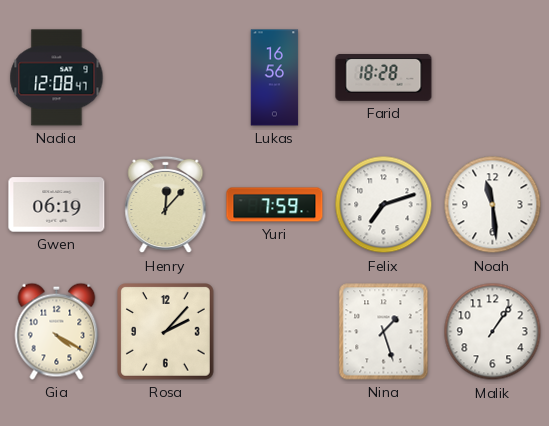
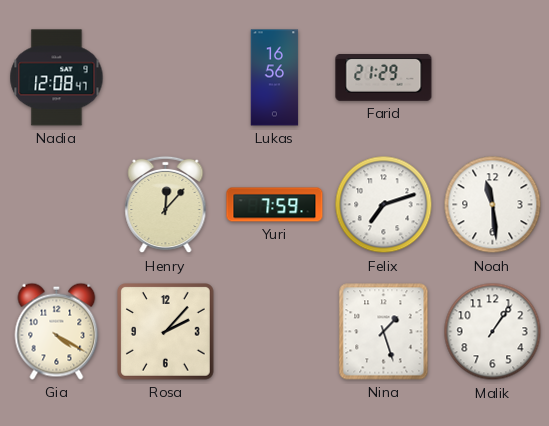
Farid: 18:28 -> 21:29
Gwen: 06:19 -> none
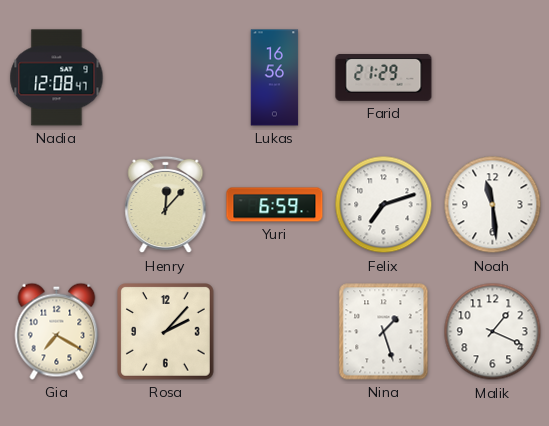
Yuri: 7:59 -> 6:59
Gia: 4:20 -> 7:20
Malik: 1:06 -> 1:19
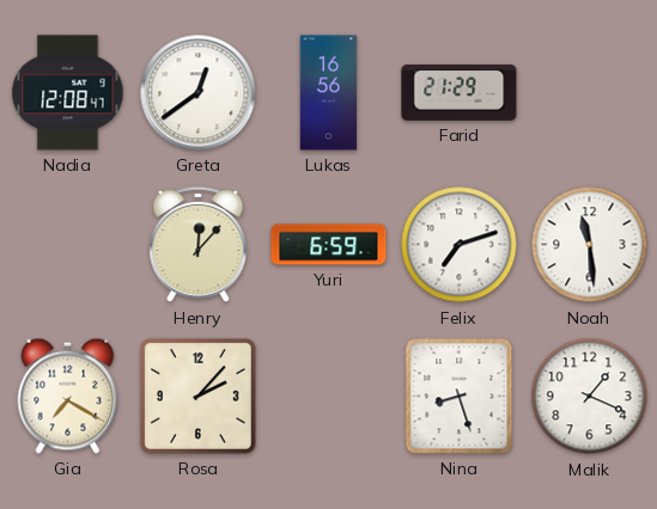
Greta: none -> 12:39
Nina: 1:27 -> 8:27
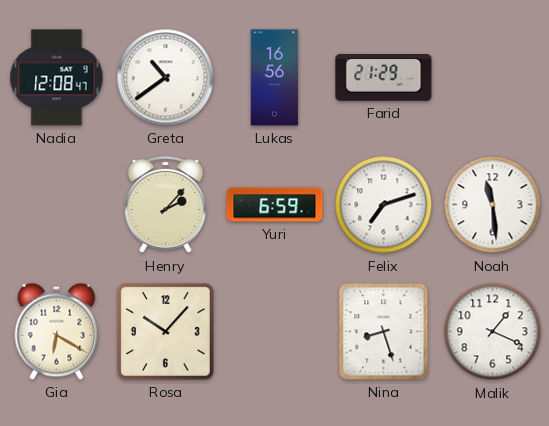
Greta: 12:39 -> 10:39
Henry: 12:07 -> 2:07
Gia: 7:20 -> 6:20
Rosa: 2:07 -> 10:07
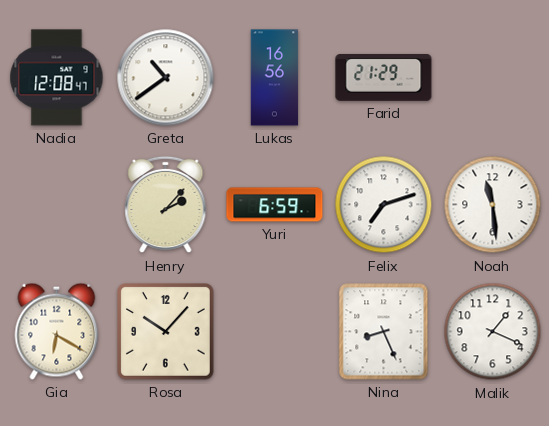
Nina: 8:27 -> 8:26
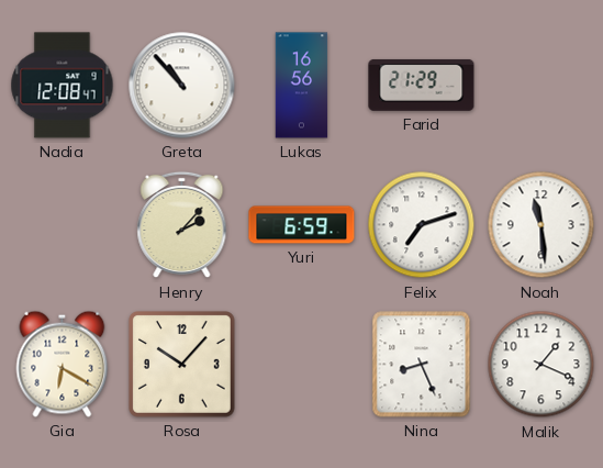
Greta: 10:39 -> 10:53
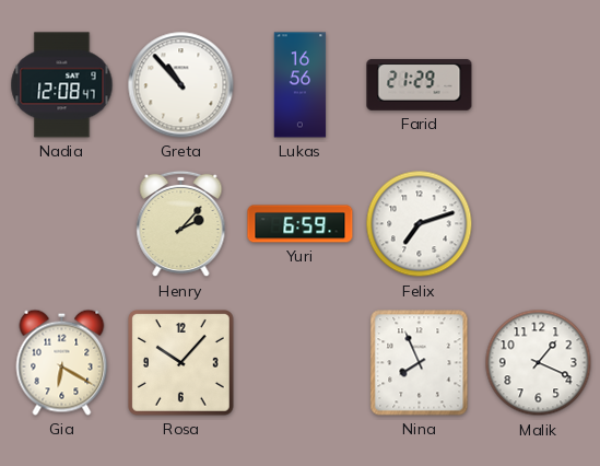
Noah: 11:29 -> none
Nina: 8:26 -> 7:56
